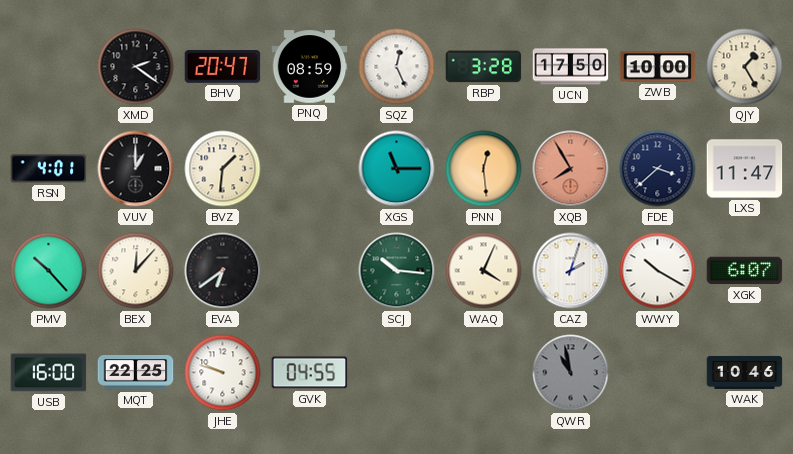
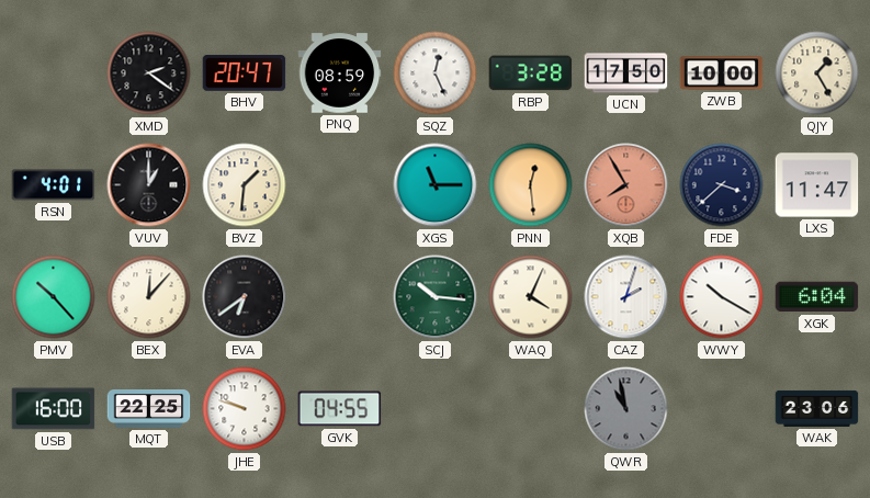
XGK: 6:07 -> 6:04
WAK: 10:46 -> 23:06
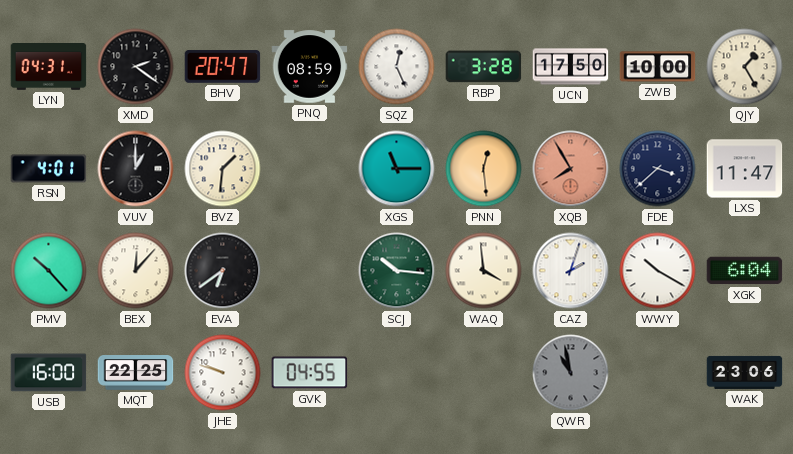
LYN: none -> 04:31
WAQ: 4:04 -> 3:59
